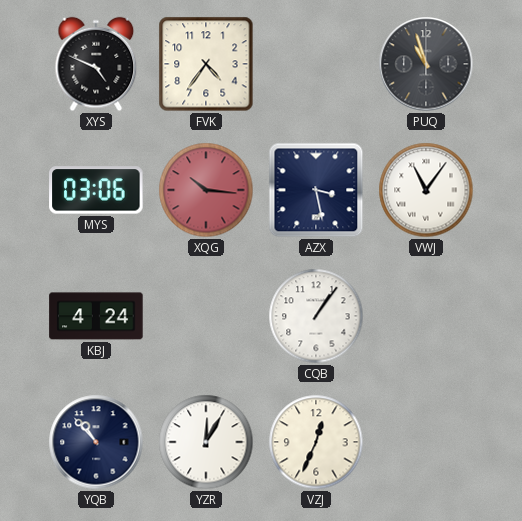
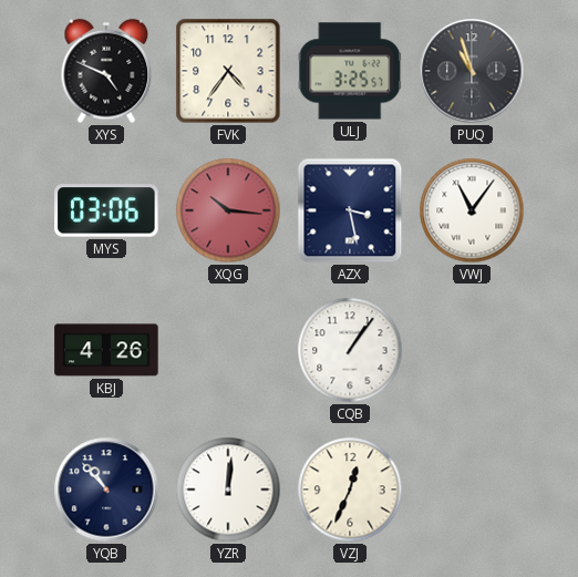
ULJ: none -> 3:25
KBJ: 4:24 -> 4:26
YZR: 12:05 -> 12:01
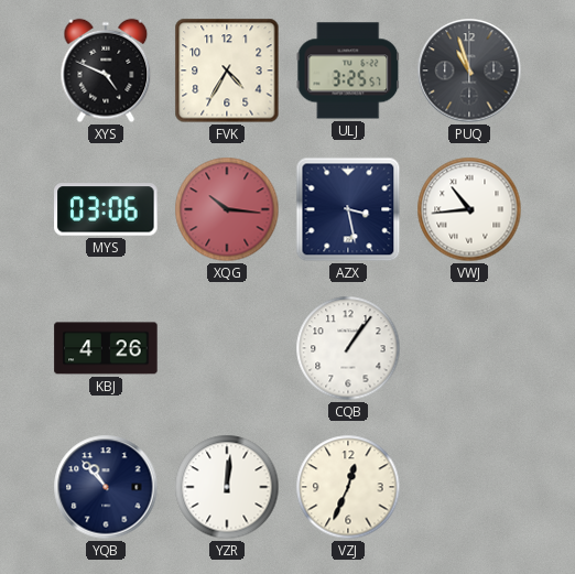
FVK: 4:36 -> 4:35
VWJ: 11:06 -> 10:44
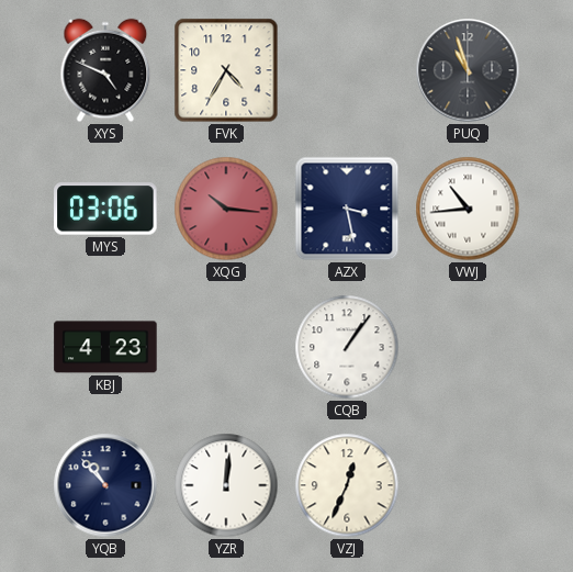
ULJ: 3:25 -> none
KBJ: 4:26 -> 4:23
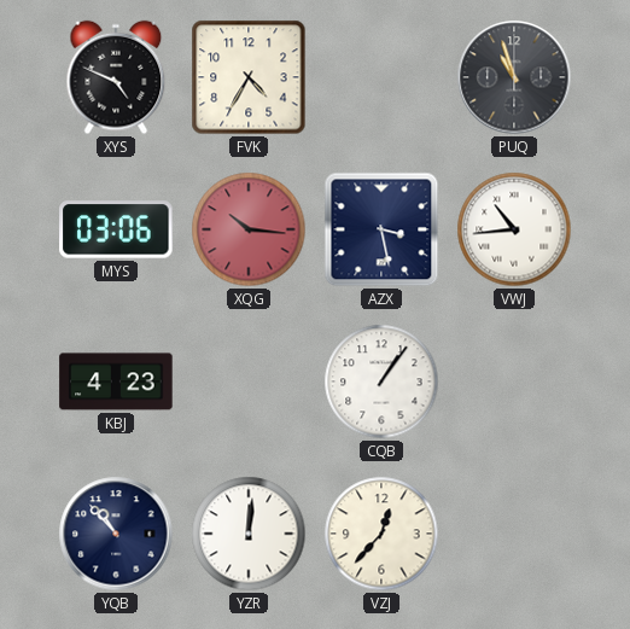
VZJ: 12:34 -> 12:37
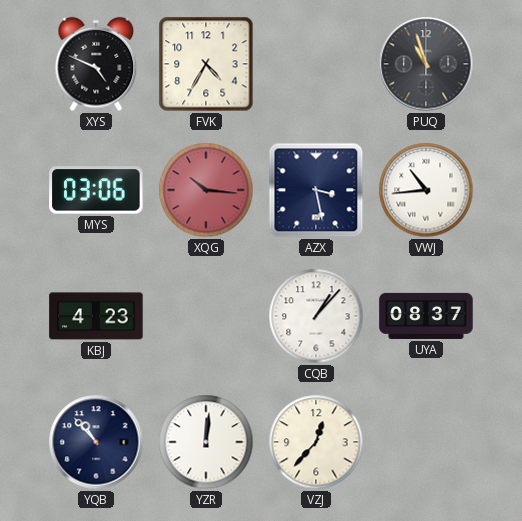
CQB: 1:06 -> 1:07
UYA: none -> 08:37
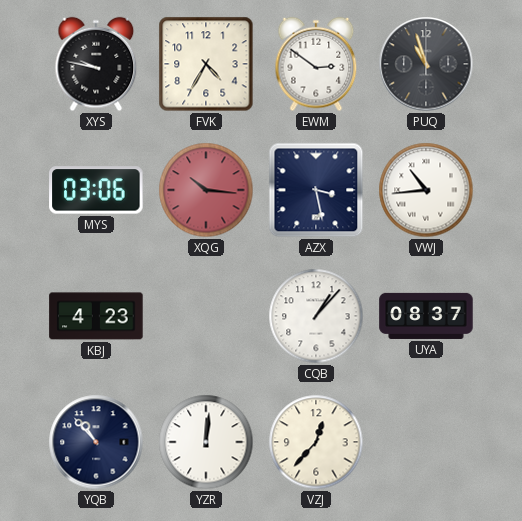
XYS: 4:49 -> 9:47
EWM: none -> 2:51
